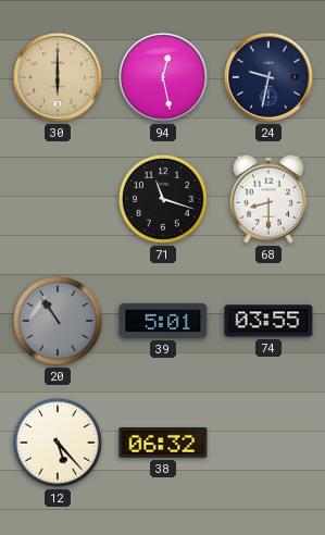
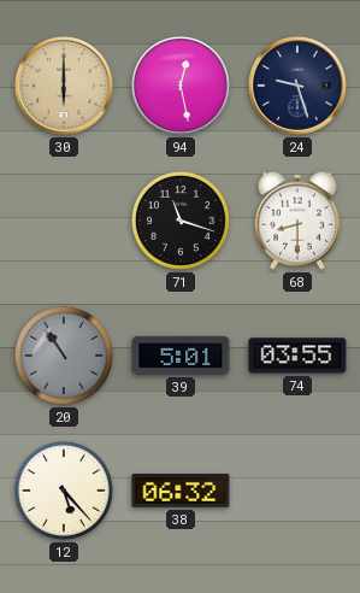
24: 9:32 -> 9:27
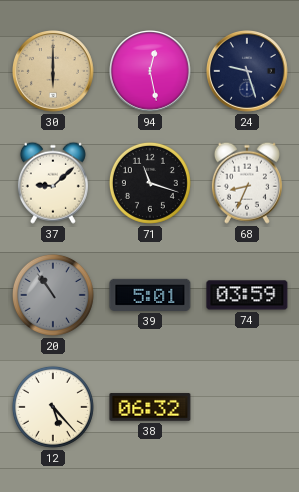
37: none -> 9:08
68: 8:30 -> 8:34
74: 03:55 -> 03:59
